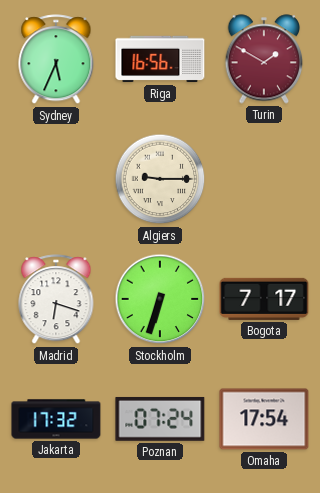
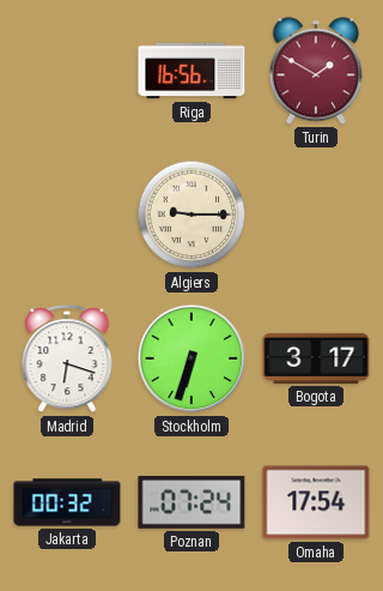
Sydney: 5:34 -> none
Bogota: 7:17 -> 3:17
Jakarta: 17:32 -> 00:32
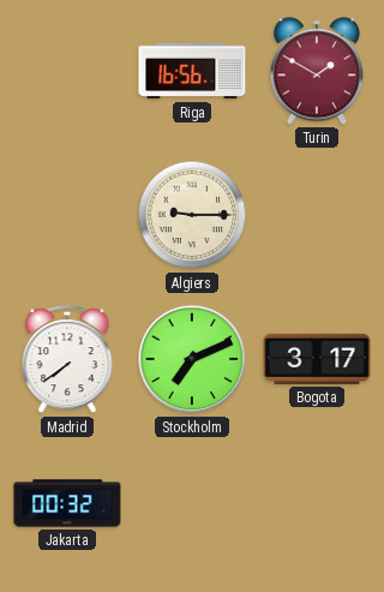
Madrid: 6:18 -> 7:39
Stockholm: 6:33 -> 7:11
Poznan: 07:24 -> none
Omaha: 17:54 -> none
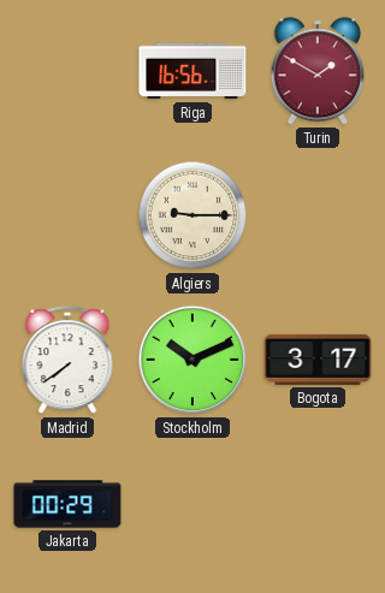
Stockholm: 7:11 -> 10:11
Jakarta: 00:32 -> 00:29
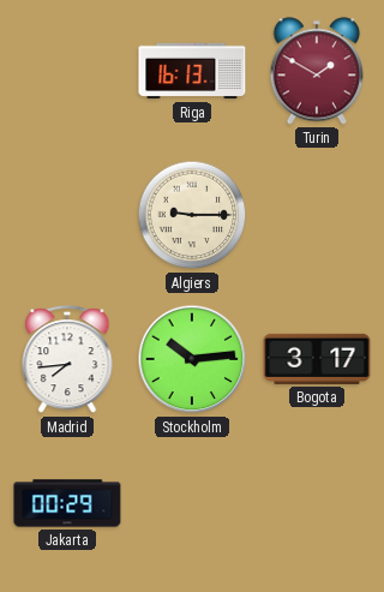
Riga: 16:56 -> 16:13
Madrid: 7:39 -> 7:44
Stockholm: 10:11 -> 10:14
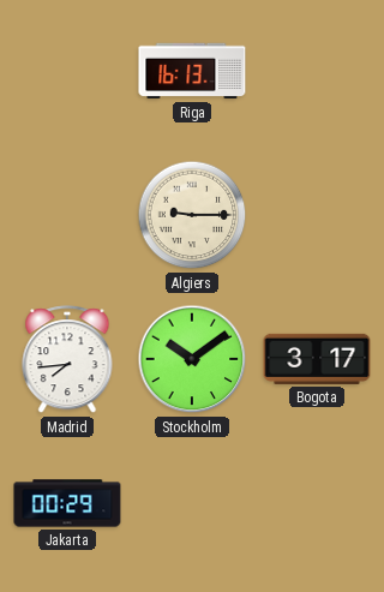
Turin: 1:50 -> none
Stockholm: 10:14 -> 10:09
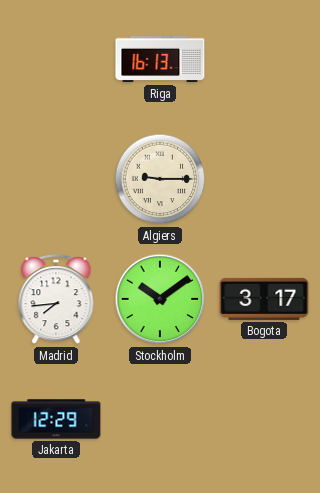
Jakarta: 00:29 -> 12:29
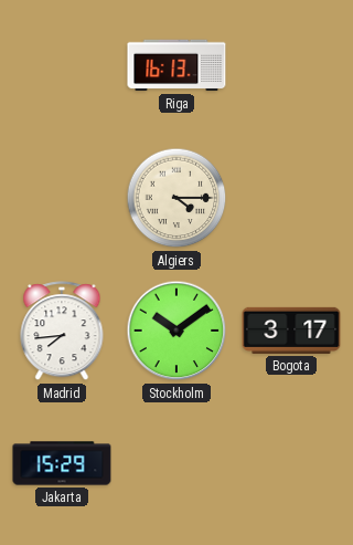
Algiers: 9:15 -> 4:15
Jakarta: 12:29 -> 15:29
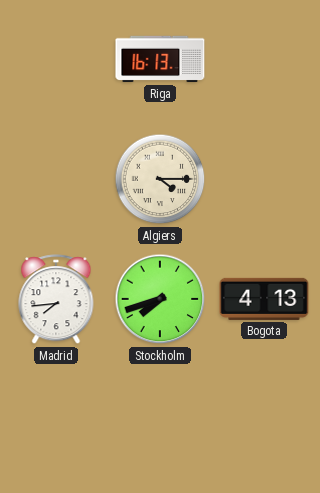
Stockholm: 10:09 -> 7:42
Bogota: 3:17 -> 4:13
Jakarta: 15:29 -> none
